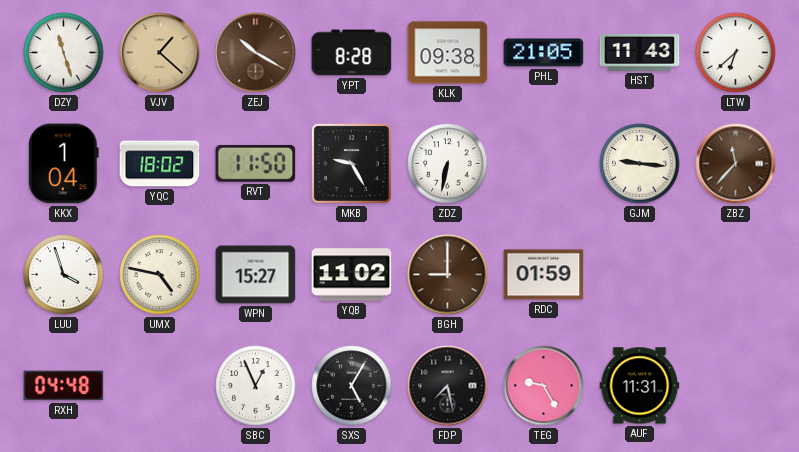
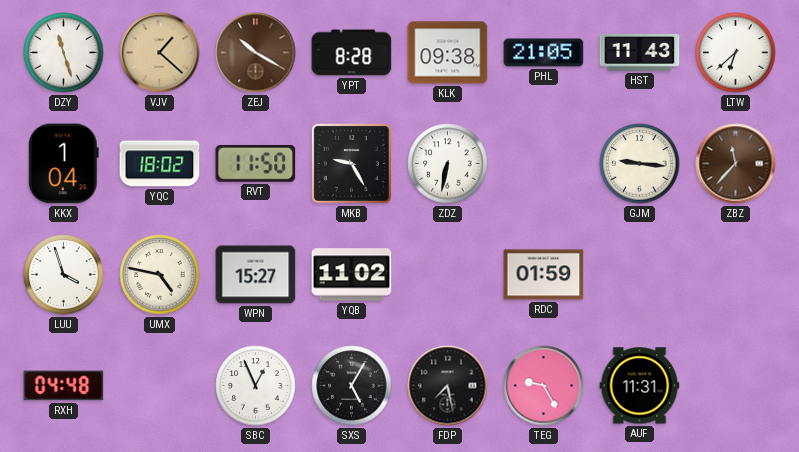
BGH: 9:00 -> none
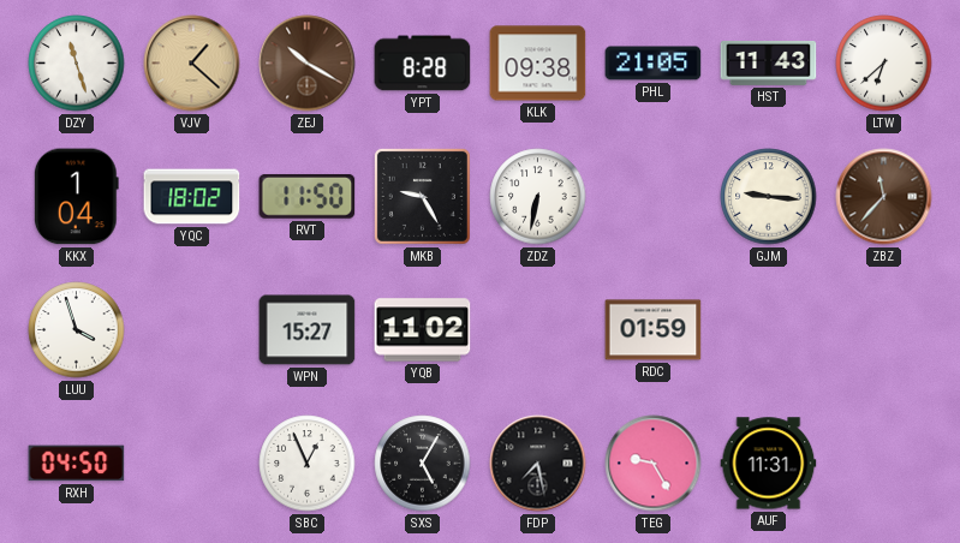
UMX: 4:47 -> none
RXH: 04:48 -> 04:50
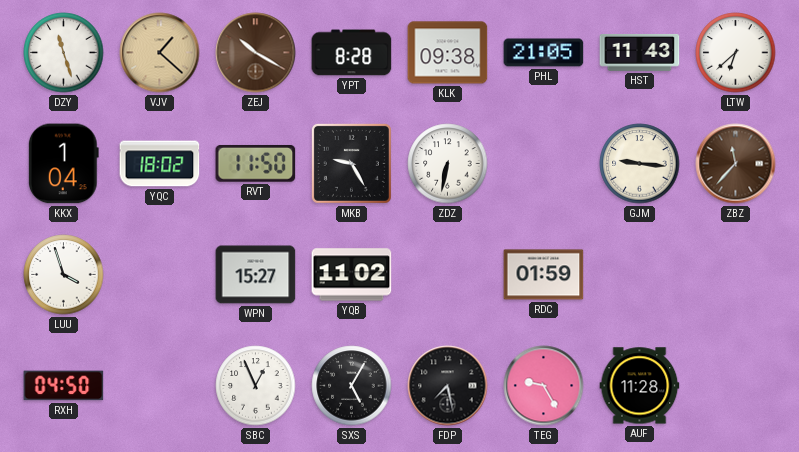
AUF: 11:31 -> 11:28
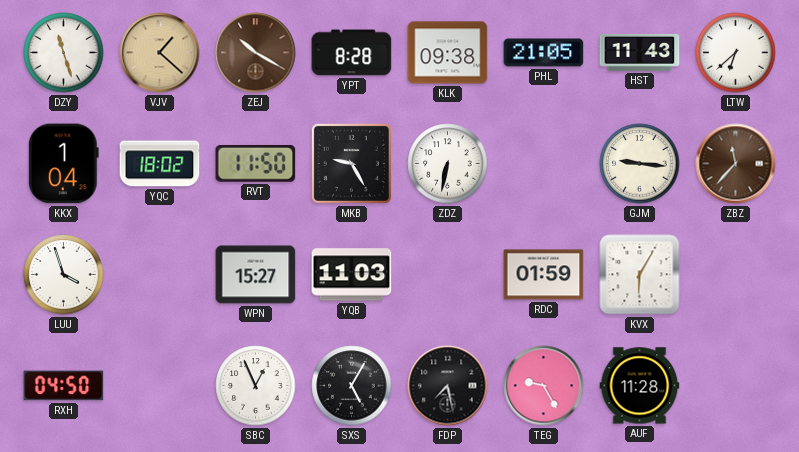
YQB: 11:02 -> 11:03
KVX: none -> 6:05
